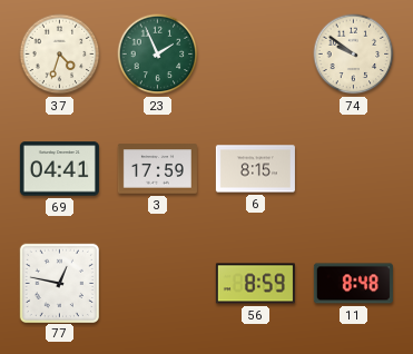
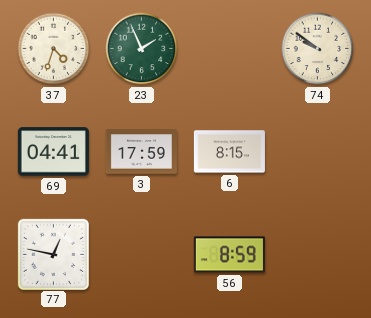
11: 8:48 -> none
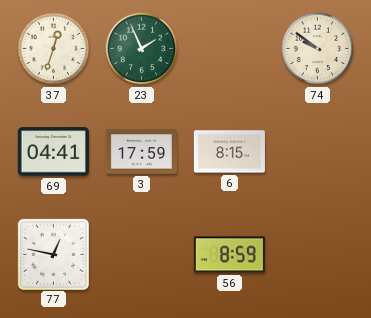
37: 4:33 -> 12:33
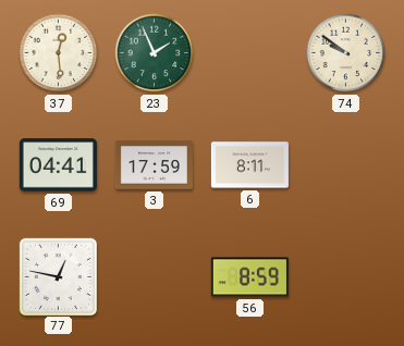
37: 12:33 -> 12:29
6: 8:15 -> 8:11
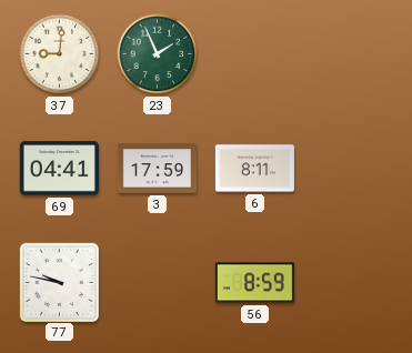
37: 12:29 -> 9:01
74: 9:51 -> none
77: 12:47 -> 9:47
